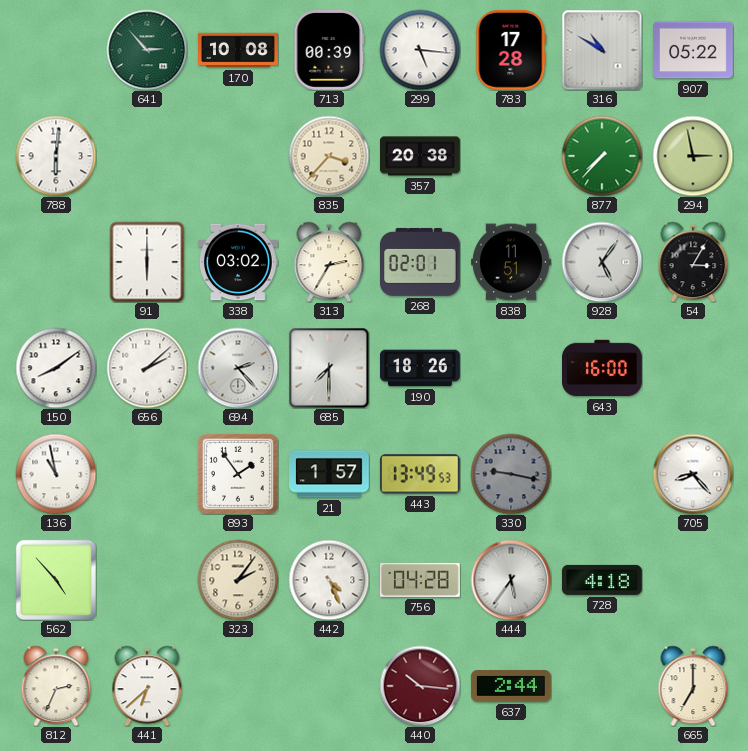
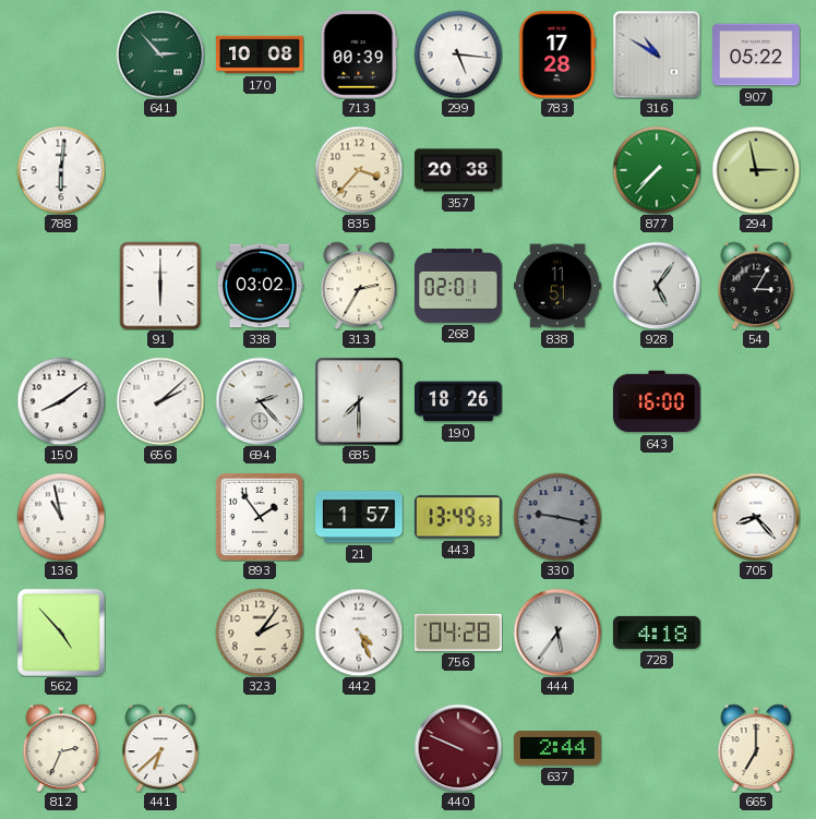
440: 10:16 -> 9:49
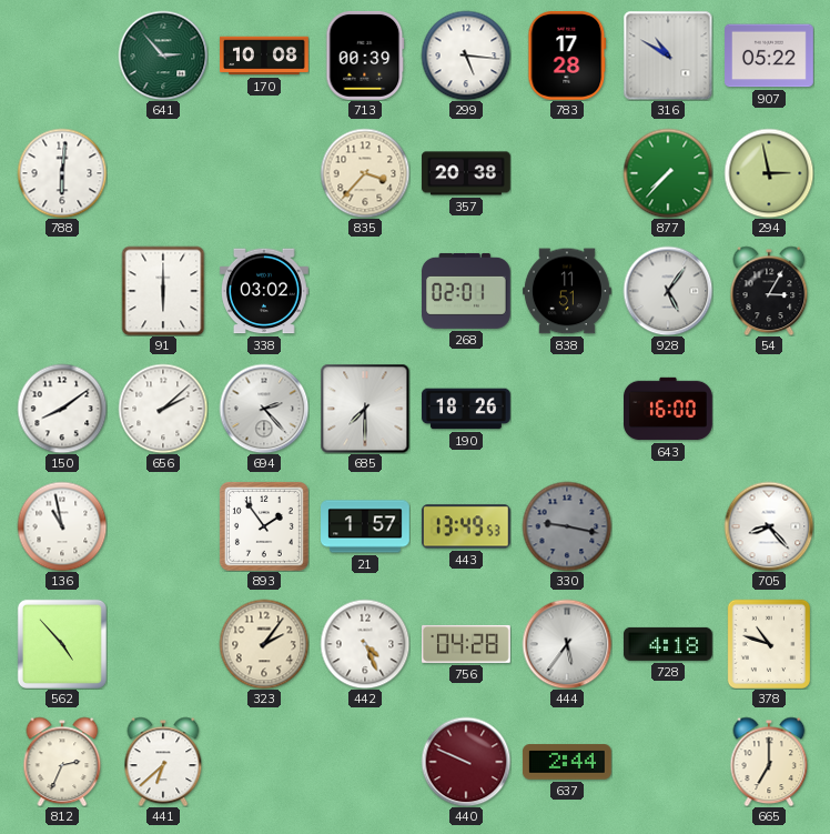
313: 2:35 -> none
378: none -> 10:48
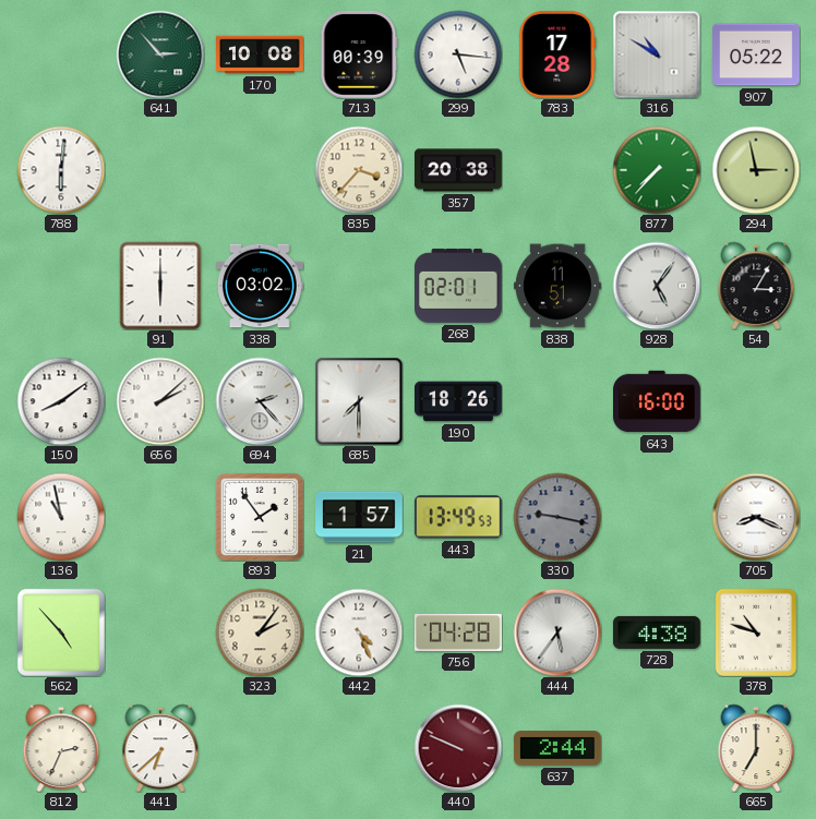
705: 8:23 -> 8:19
728: 4:18 -> 4:38
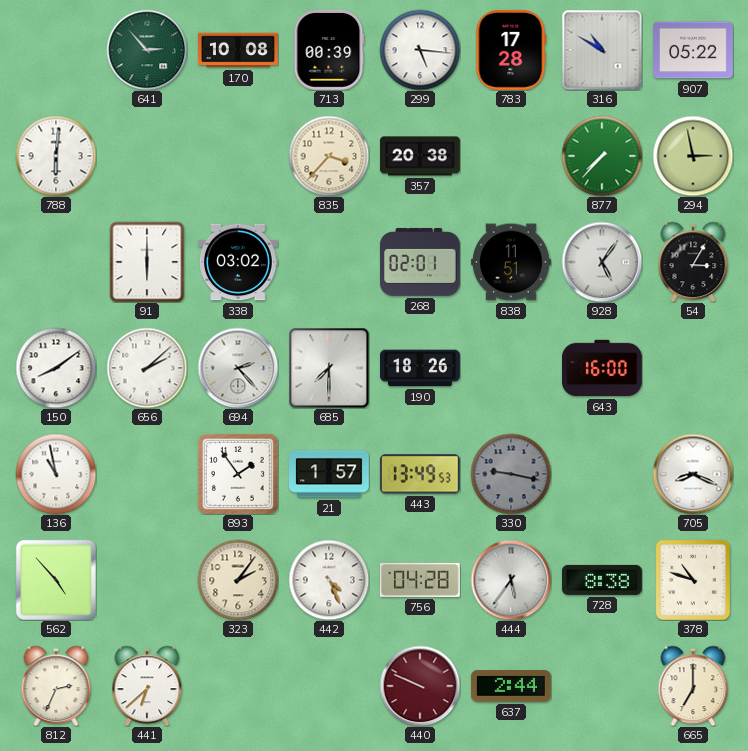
728: 4:38 -> 8:38
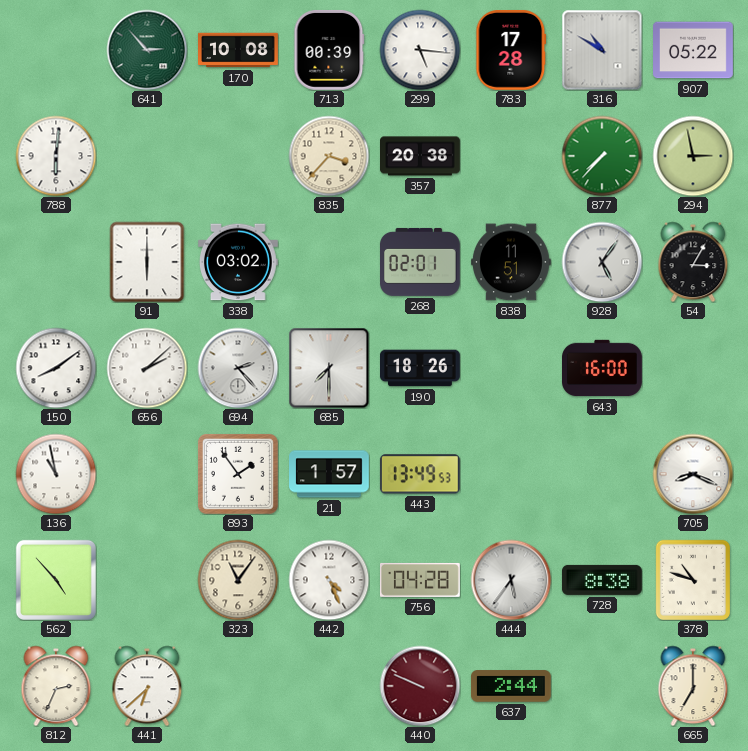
330: 9:17 -> none
323: 2:06 -> 11:06
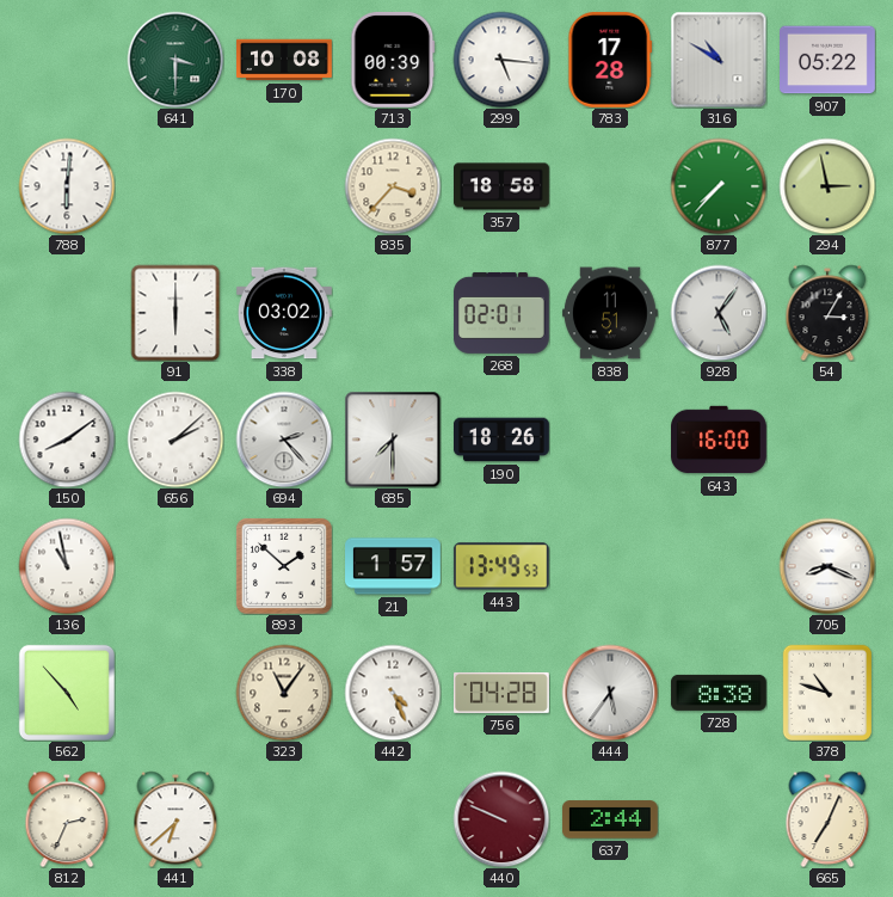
641: 2:53 -> 3:30
357: 20:38 -> 18:58
893: 1:54 -> 1:52
665: 7:00 -> 7:04
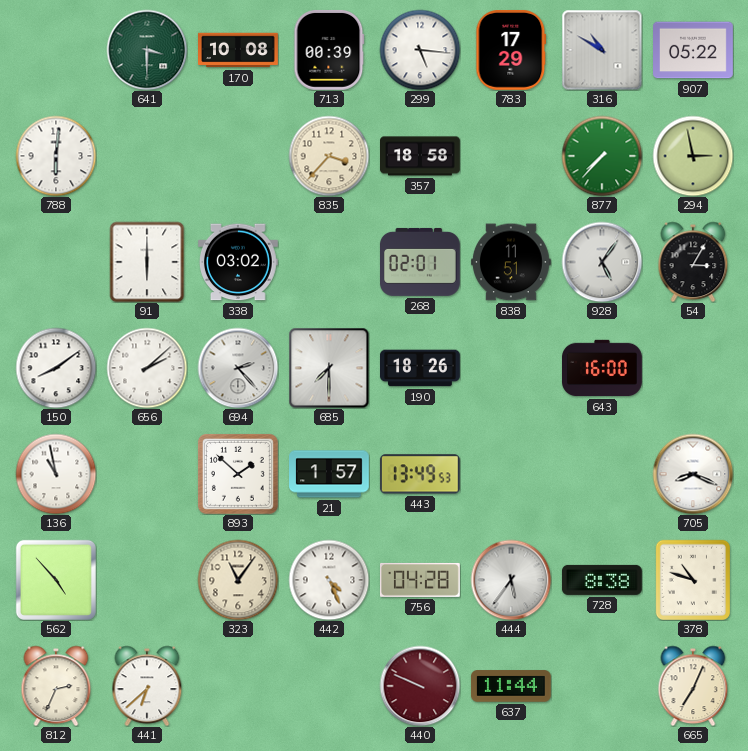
783: 17:28 -> 17:29
637: 2:44 -> 11:44
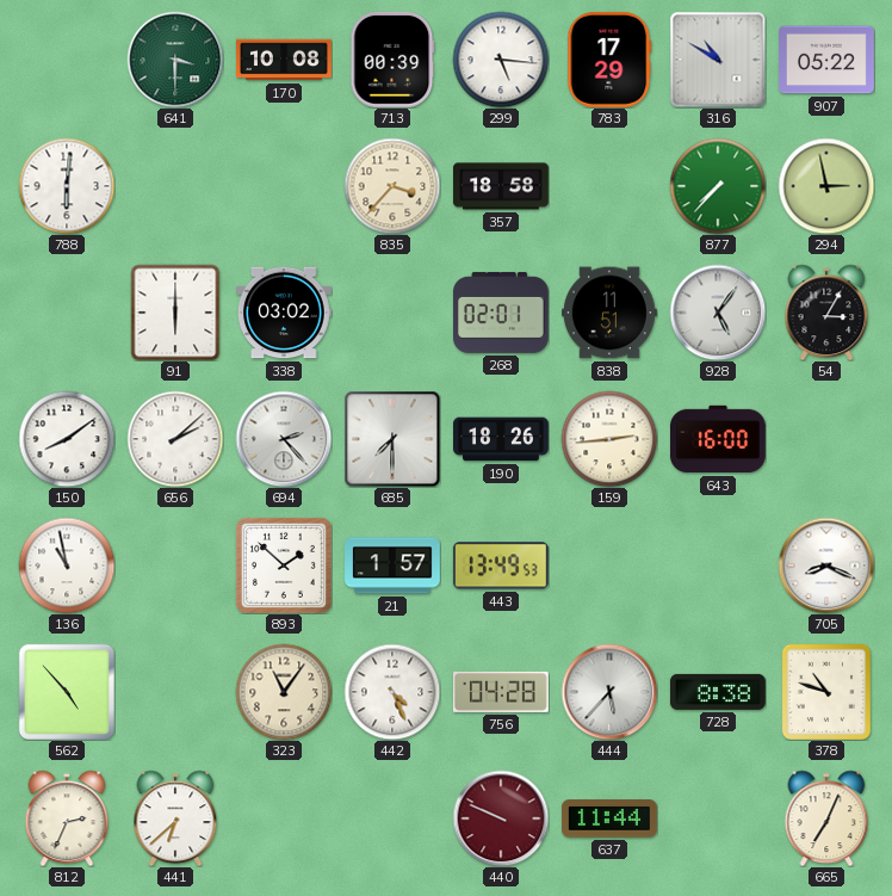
159: none -> 2:44
444: 5:36 -> 5:37
